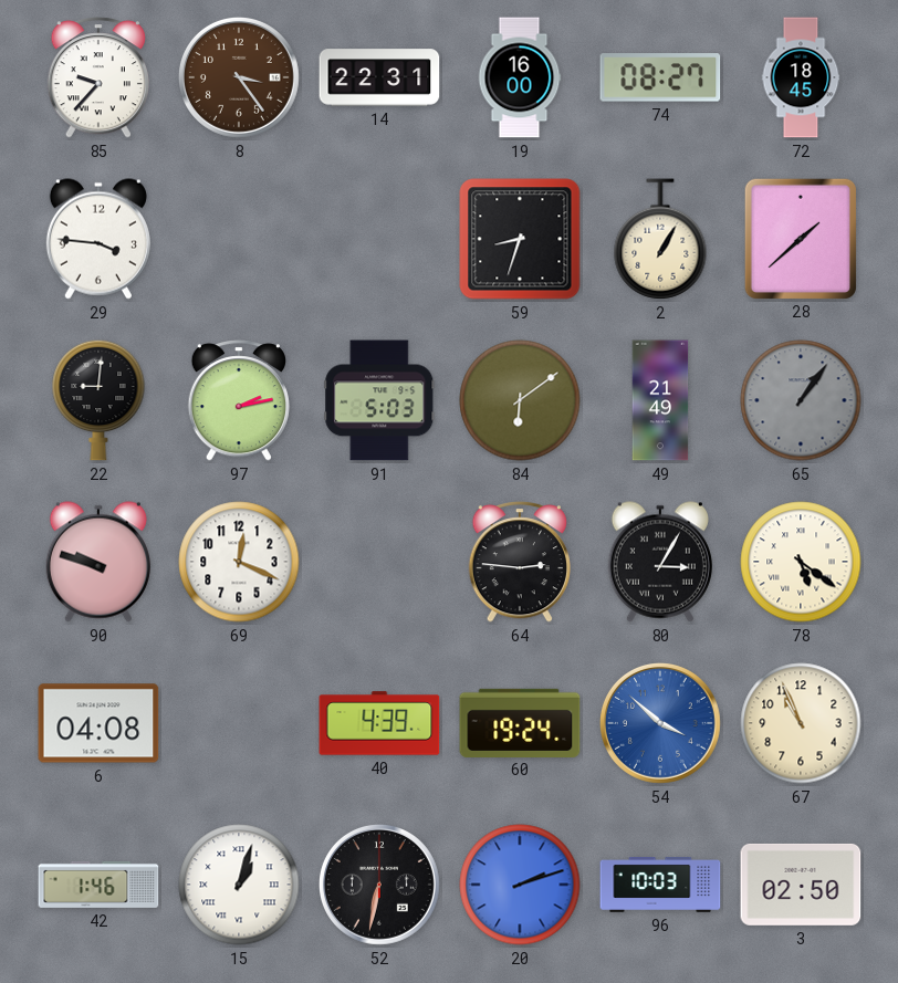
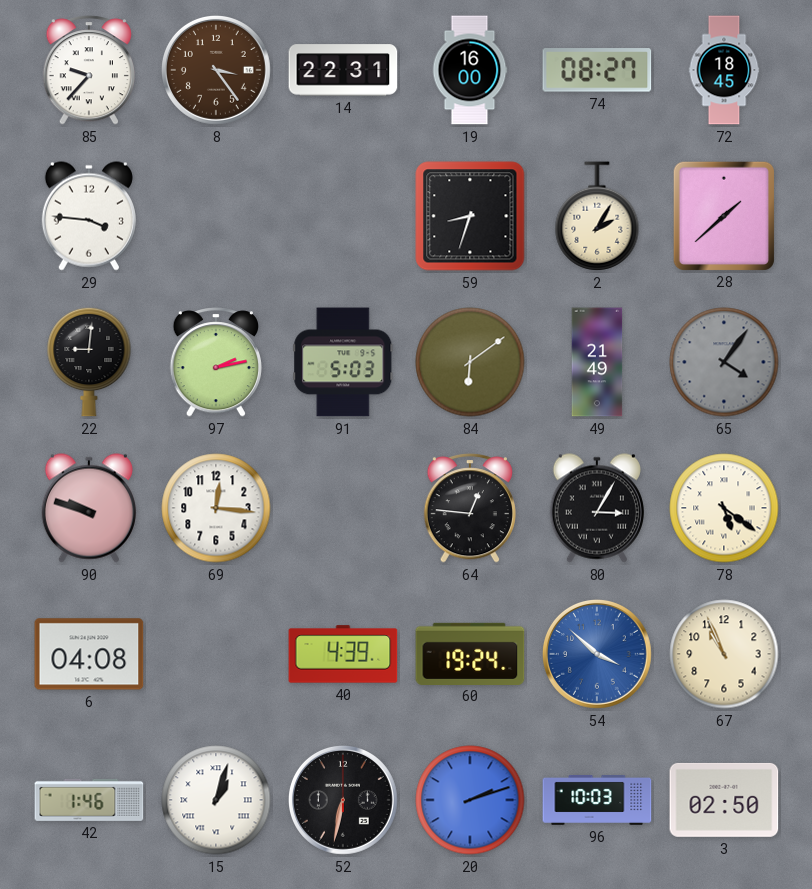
2: 1:05 -> 2:05
65: 1:06 -> 4:06
69: 12:19 -> 12:16
64: 2:46 -> 12:46
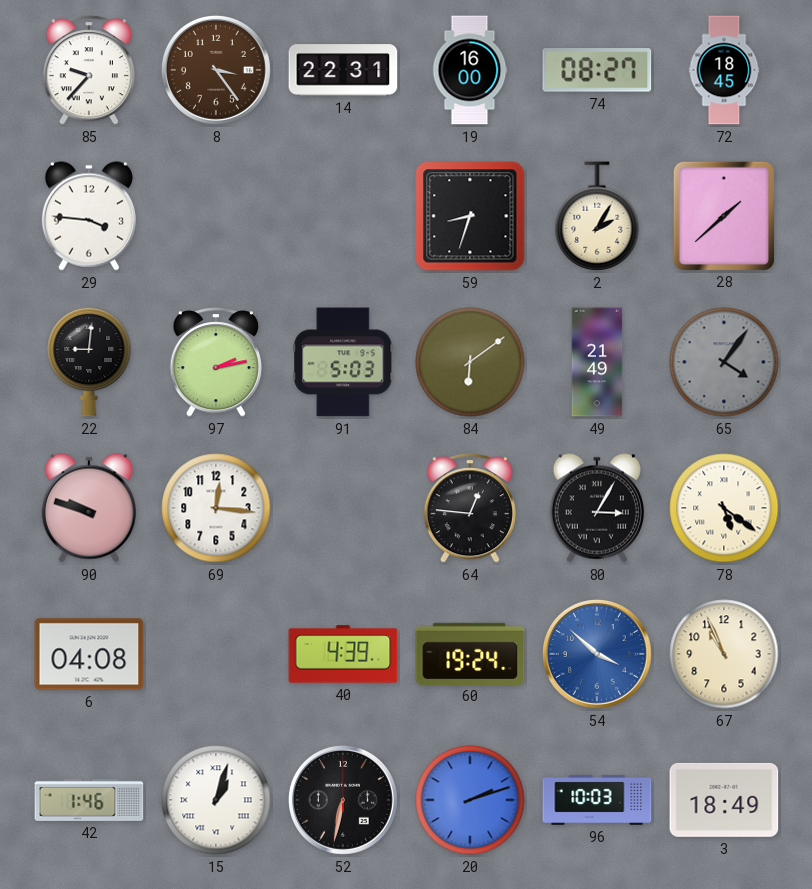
3: 02:50 -> 18:49
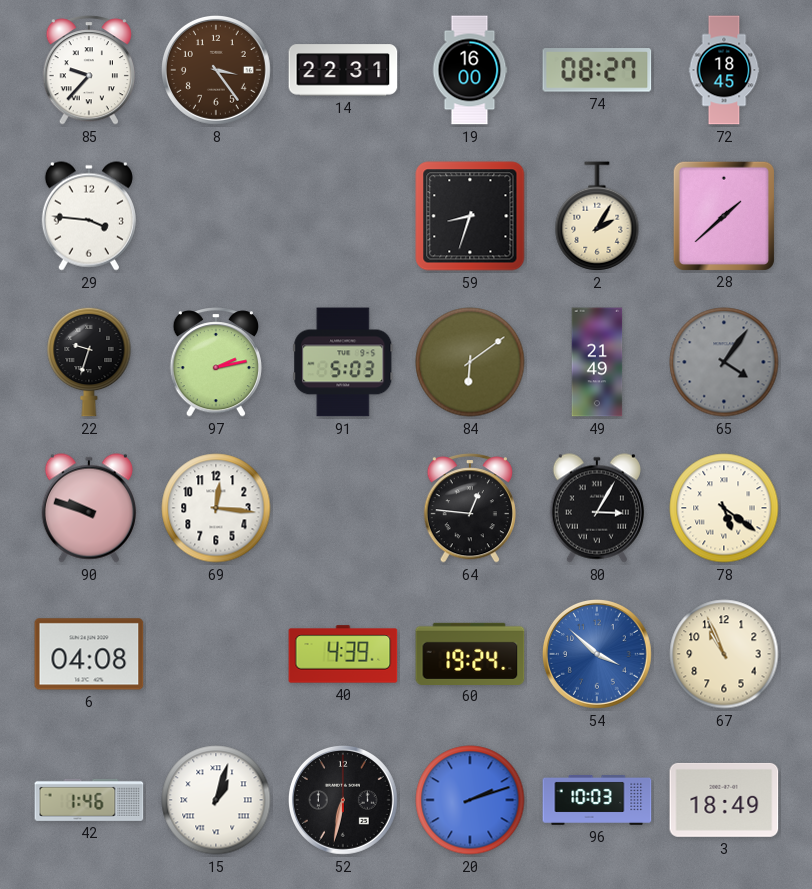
22: 9:01 -> 9:33
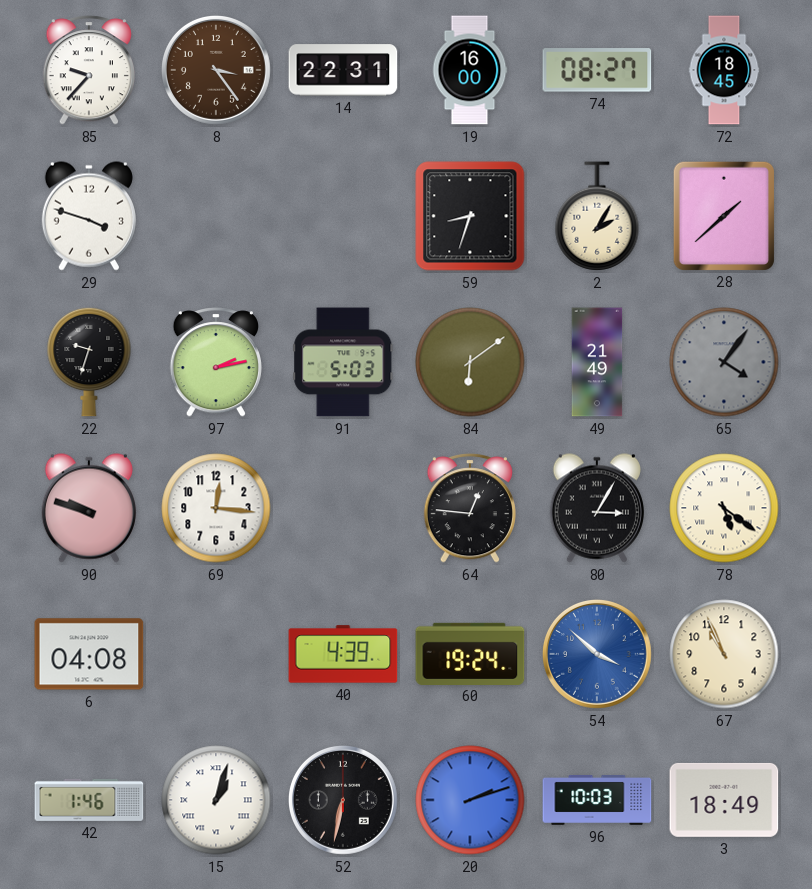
29: 3:46 -> 3:48
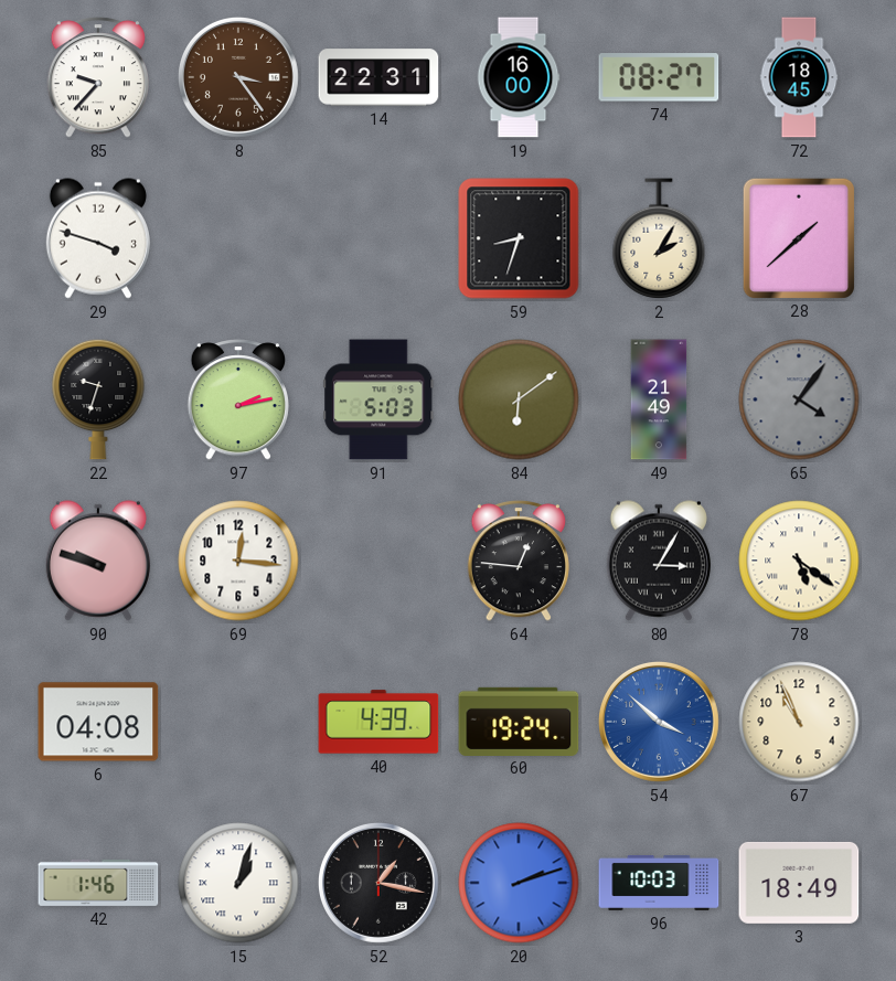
52: 6:32 -> 1:17
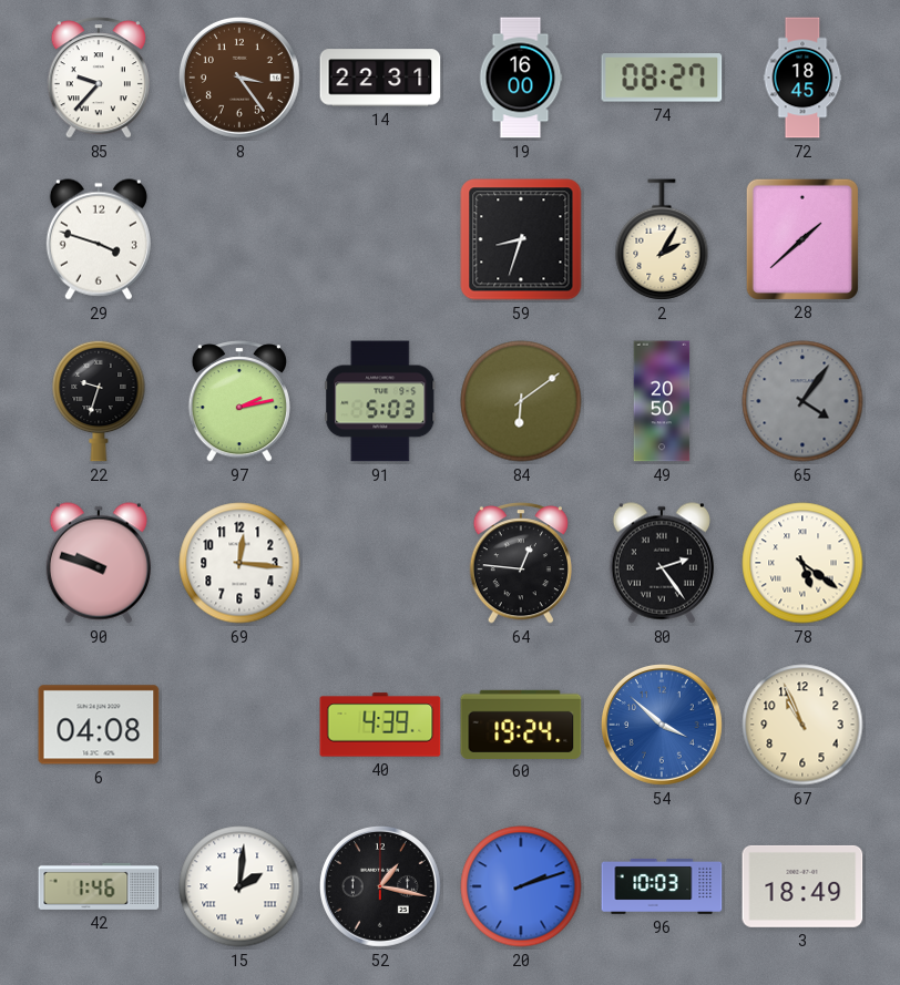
49: 21:49 -> 20:50
80: 3:05 -> 2:24
15: 1:03 -> 2:01
